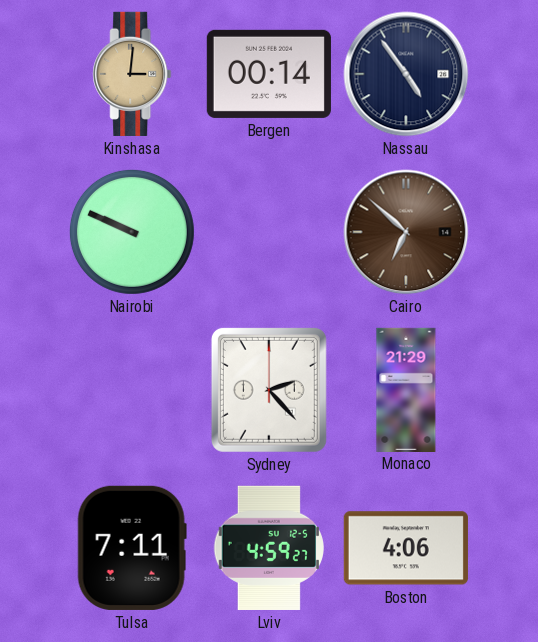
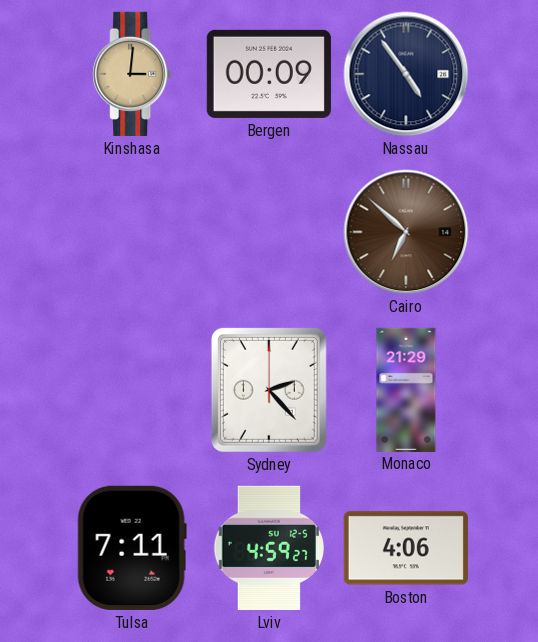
Bergen: 00:14 -> 00:09
Nairobi: 9:49 -> none
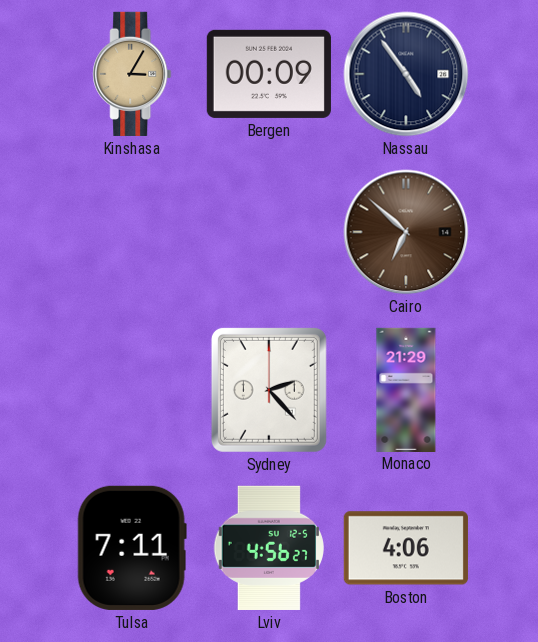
Kinshasa: 3:01 -> 3:05
Lviv: 4:59 -> 4:56
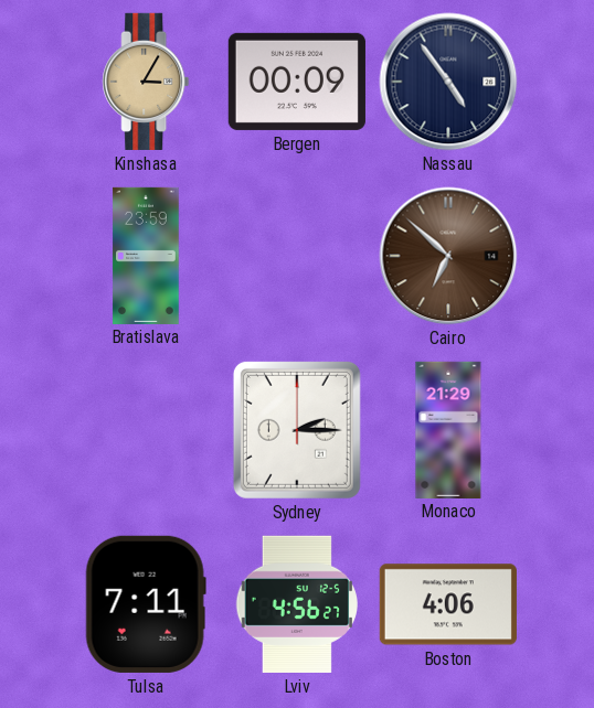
Bratislava: none -> 23:59
Sydney: 2:23 -> 2:15
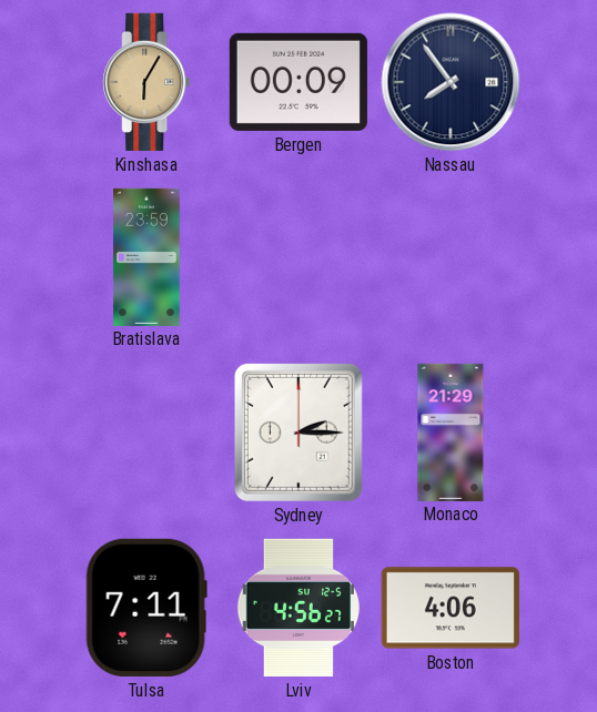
Kinshasa: 3:05 -> 6:05
Nassau: 4:54 -> 7:54
Cairo: 6:52 -> none
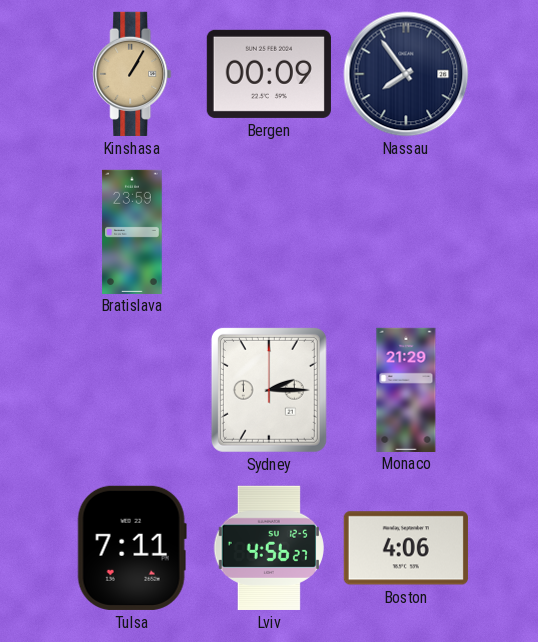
Kinshasa: 6:05 -> 1:05
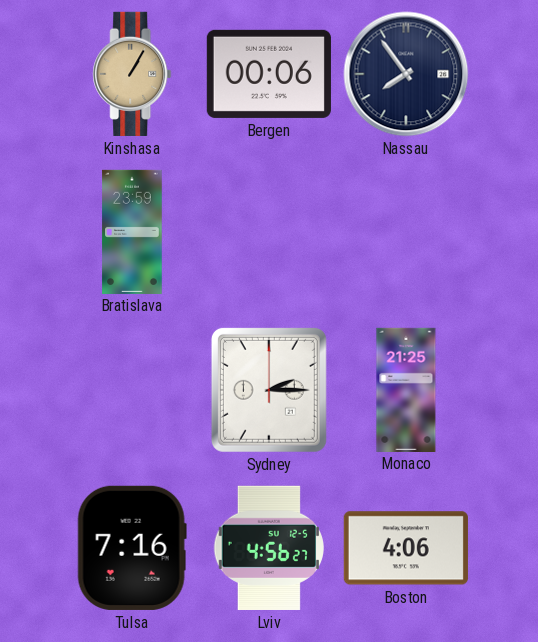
Bergen: 00:09 -> 00:06
Monaco: 21:29 -> 21:25
Tulsa: 7:11 -> 7:16
